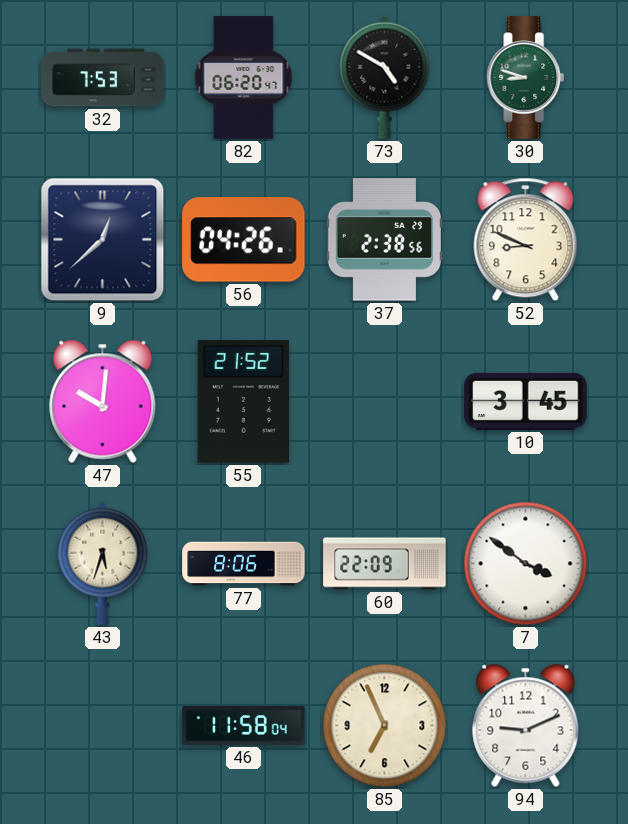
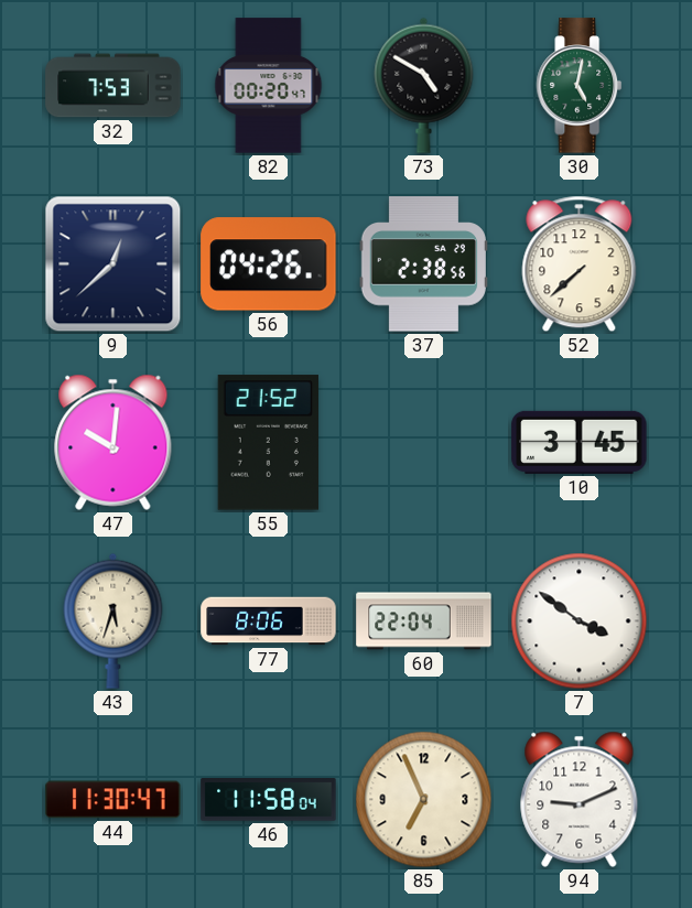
82: 06:20 -> 00:20
30: 8:48 -> 5:02
52: 8:49 -> 7:38
60: 22:09 -> 22:04
44: none -> 11:30
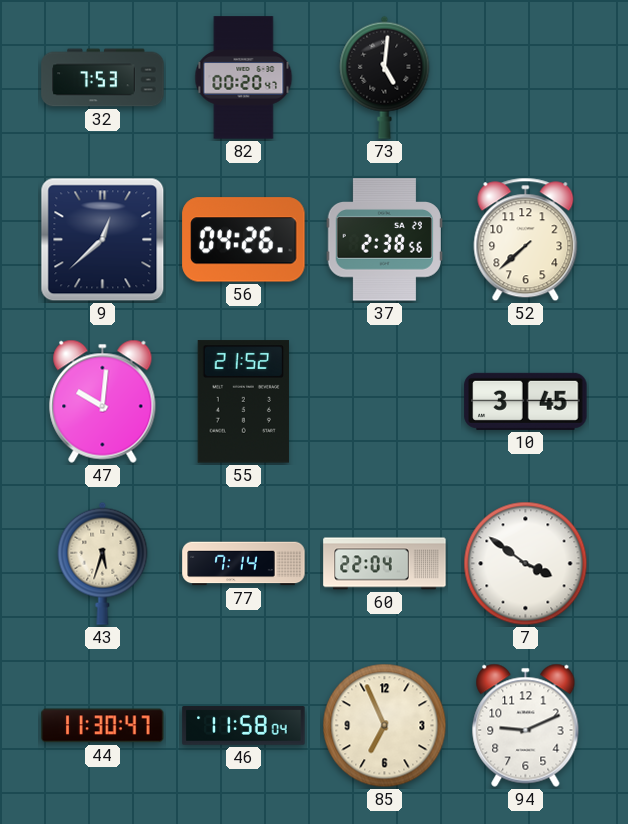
73: 4:50 -> 5:01
30: 5:02 -> none
77: 8:06 -> 7:14
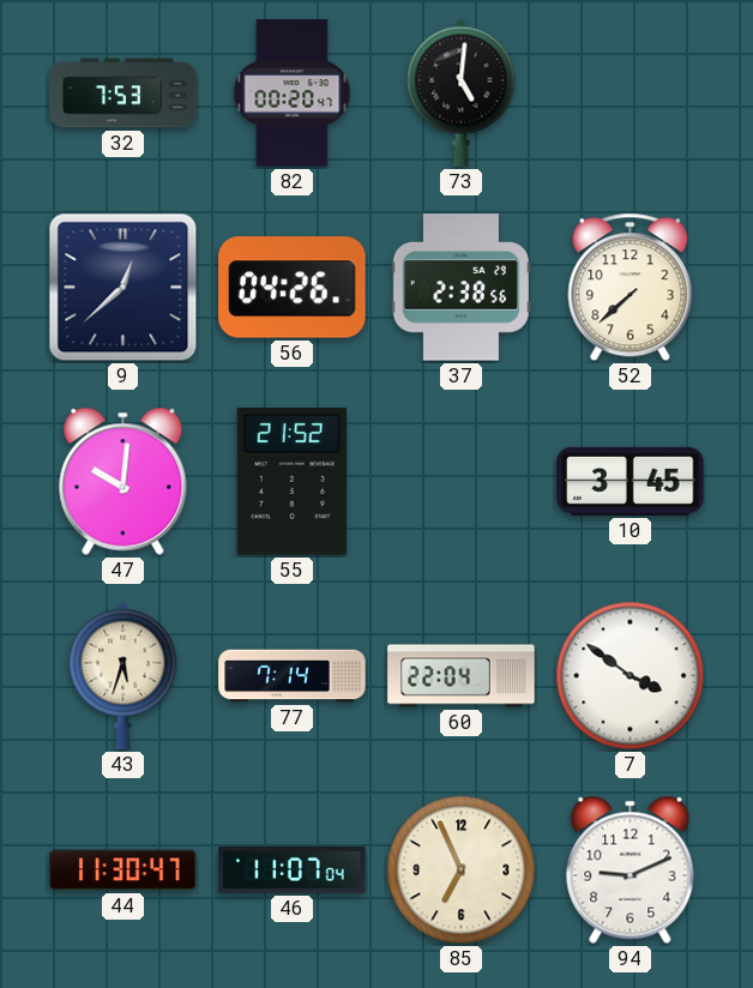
46: 11:58 -> 11:07
